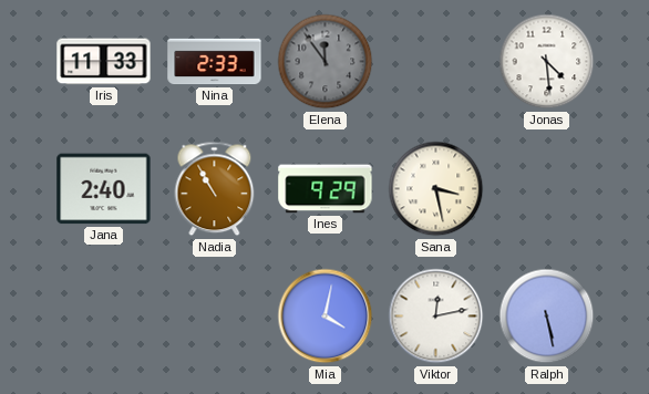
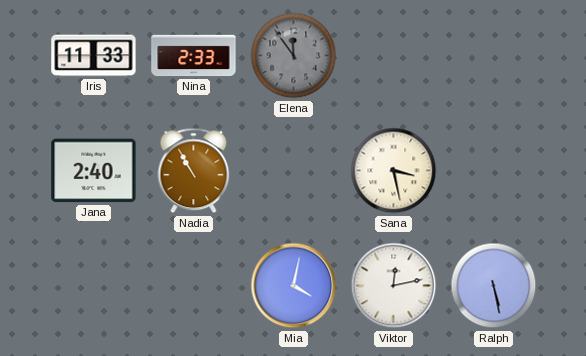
Jonas: 4:29 -> none
Ines: 9:29 -> none
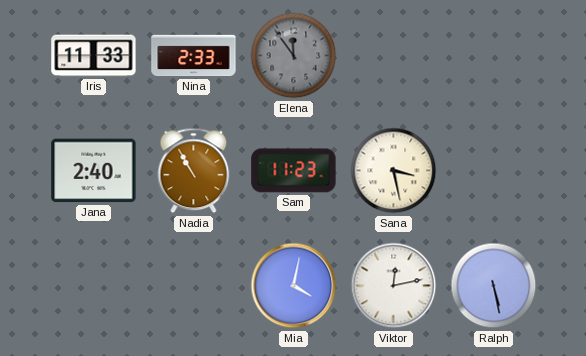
Sam: none -> 11:23
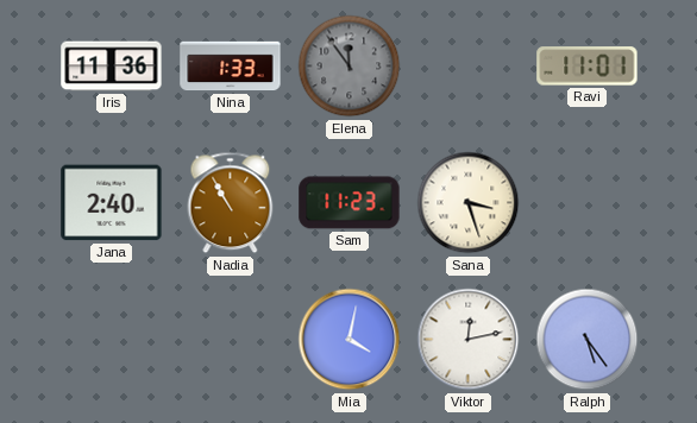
Iris: 11:33 -> 11:36
Nina: 2:33 -> 1:33
Ravi: none -> 11:01
Sana: 3:28 -> 3:27
Ralph: 5:28 -> 5:24
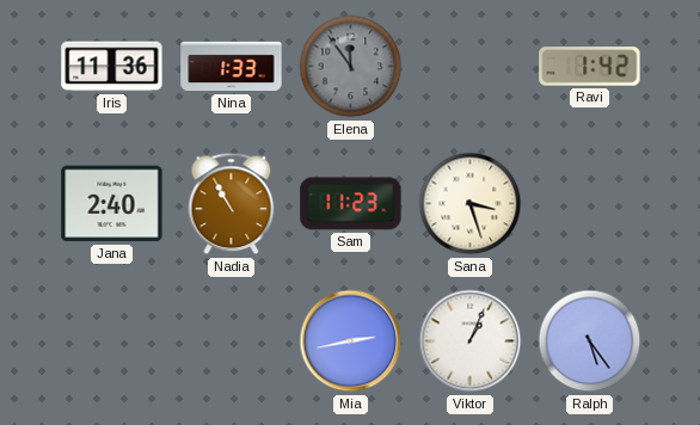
Ravi: 11:01 -> 1:42
Mia: 4:02 -> 2:43
Viktor: 12:13 -> 1:04
